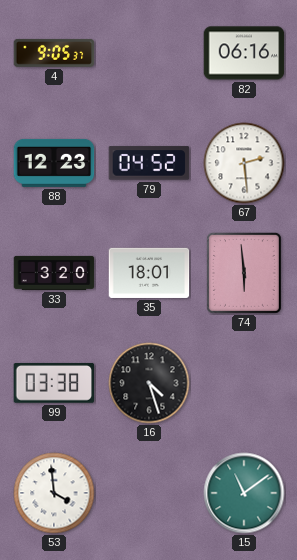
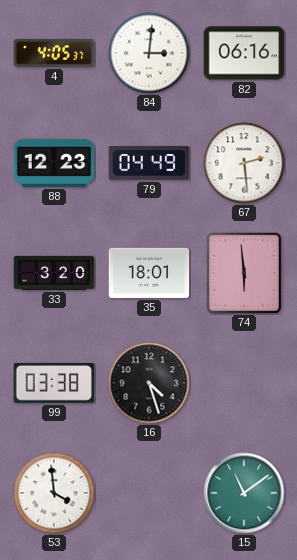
4: 9:05 -> 4:05
84: none -> 3:01
79: 04:52 -> 04:49
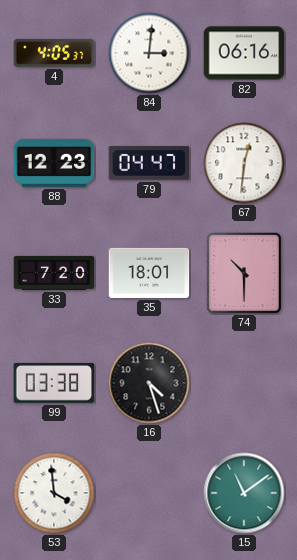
79: 04:49 -> 04:47
67: 2:29 -> 12:31
33: 3:20 -> 7:20
74: 5:59 -> 10:30
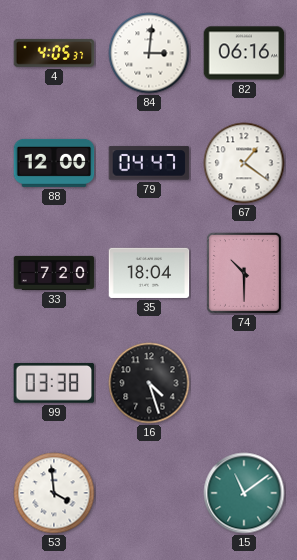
88: 12:23 -> 12:00
67: 12:31 -> 1:21
35: 18:01 -> 18:04
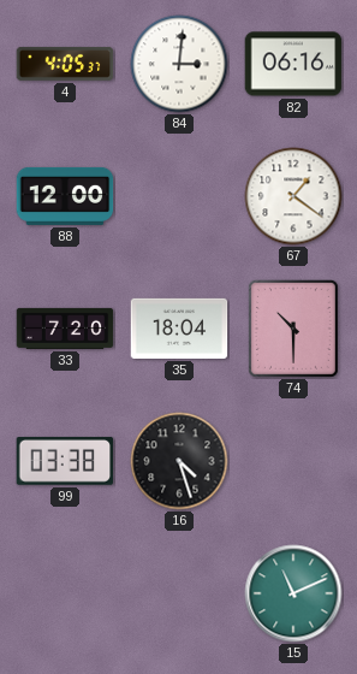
79: 04:47 -> none
53: 3:59 -> none
15: 11:09 -> 11:11
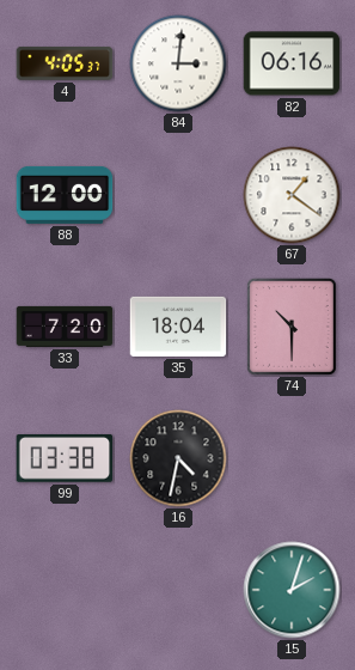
16: 4:27 -> 4:32
15: 11:11 -> 2:03
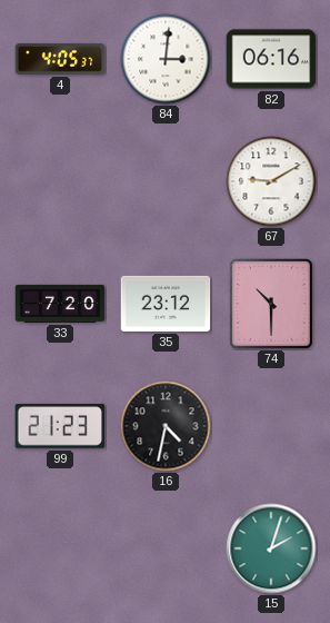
88: 12:00 -> none
67: 1:21 -> 9:10
35: 18:04 -> 23:12
99: 03:38 -> 21:23
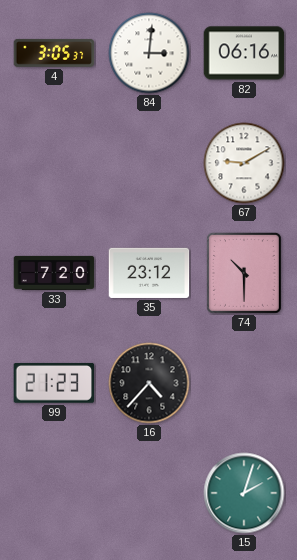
4: 4:05 -> 3:05
16: 4:32 -> 4:37
